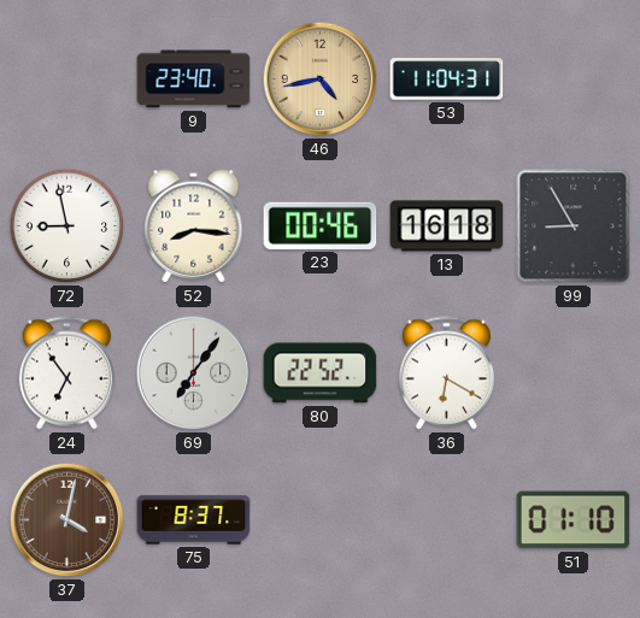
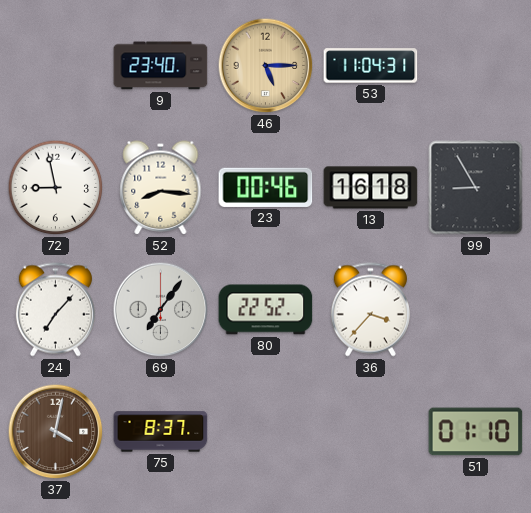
46: 4:43 -> 5:15
24: 6:54 -> 7:07
36: 6:20 -> 3:37
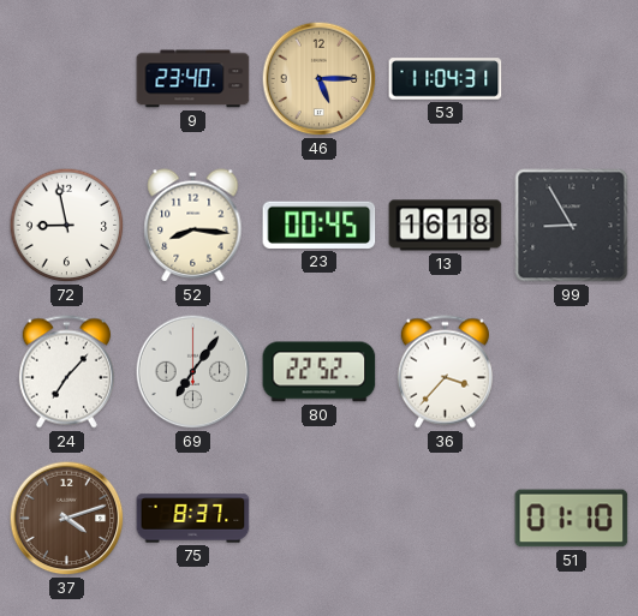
23: 00:46 -> 00:45
37: 4:02 -> 4:12
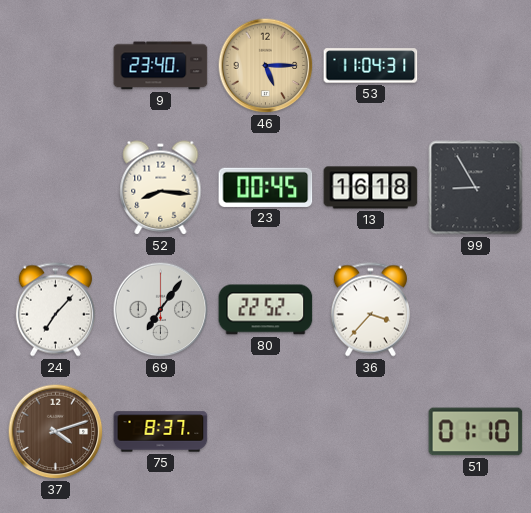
72: 8:58 -> none
